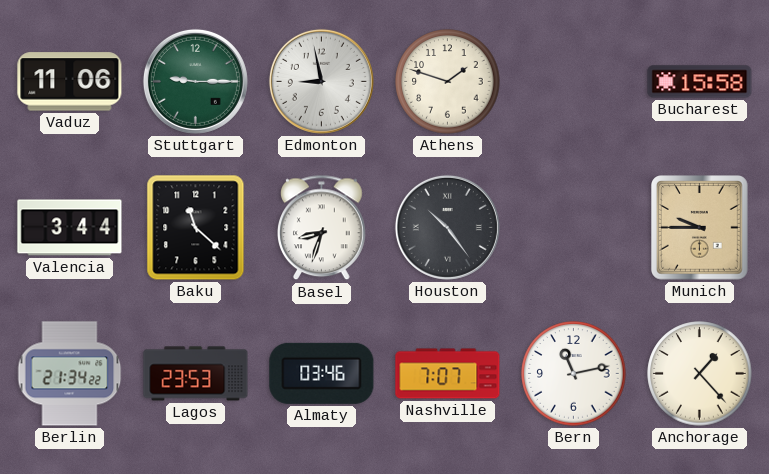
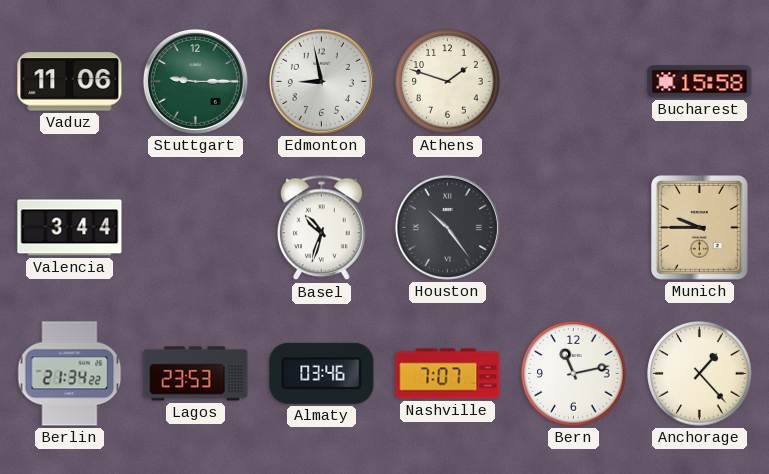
Baku: 11:22 -> none
Basel: 8:33 -> 10:33
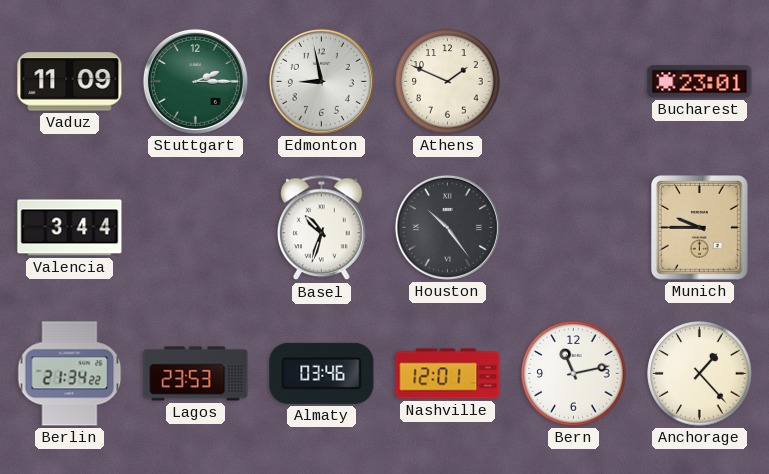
Vaduz: 11:06 -> 11:09
Stuttgart: 9:15 -> 2:15
Athens: 1:48 -> 1:49
Bucharest: 15:58 -> 23:01
Nashville: 7:07 -> 12:01
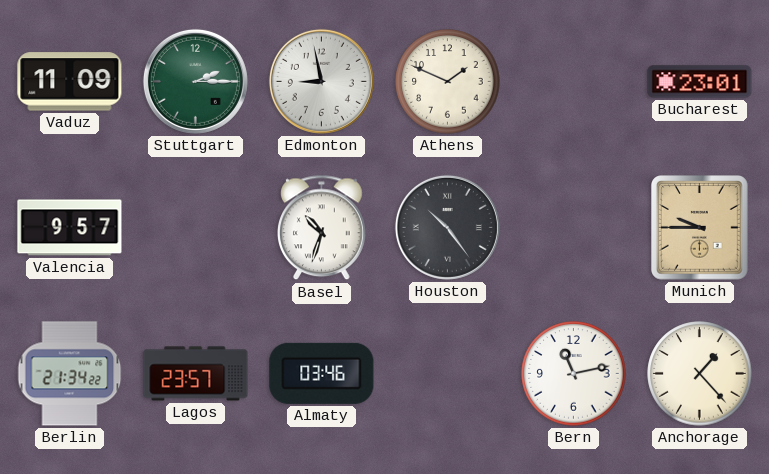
Valencia: 3:44 -> 9:57
Lagos: 23:53 -> 23:57
Nashville: 12:01 -> none
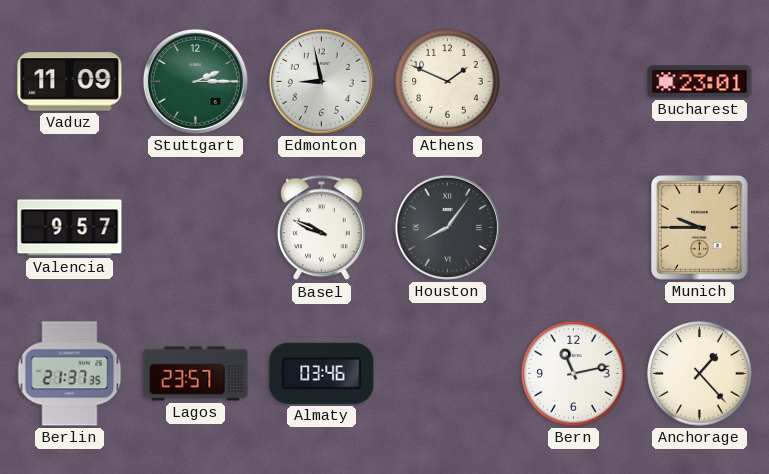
Basel: 10:33 -> 9:49
Houston: 10:24 -> 8:06
Berlin: 21:34 -> 21:37
